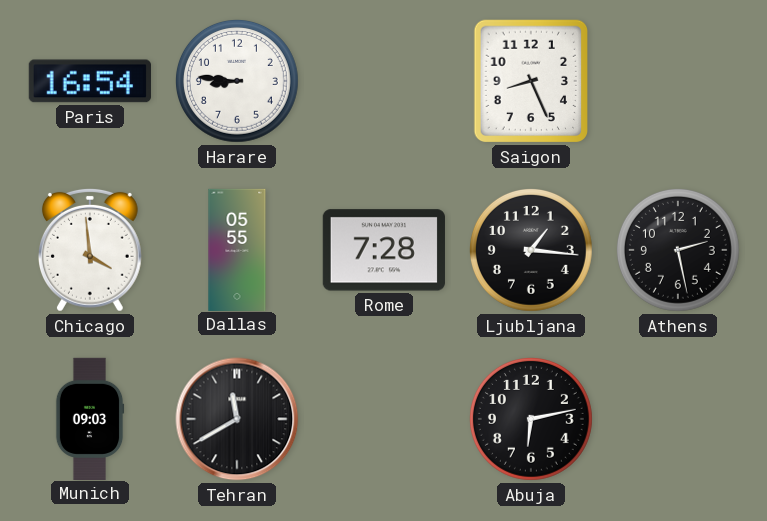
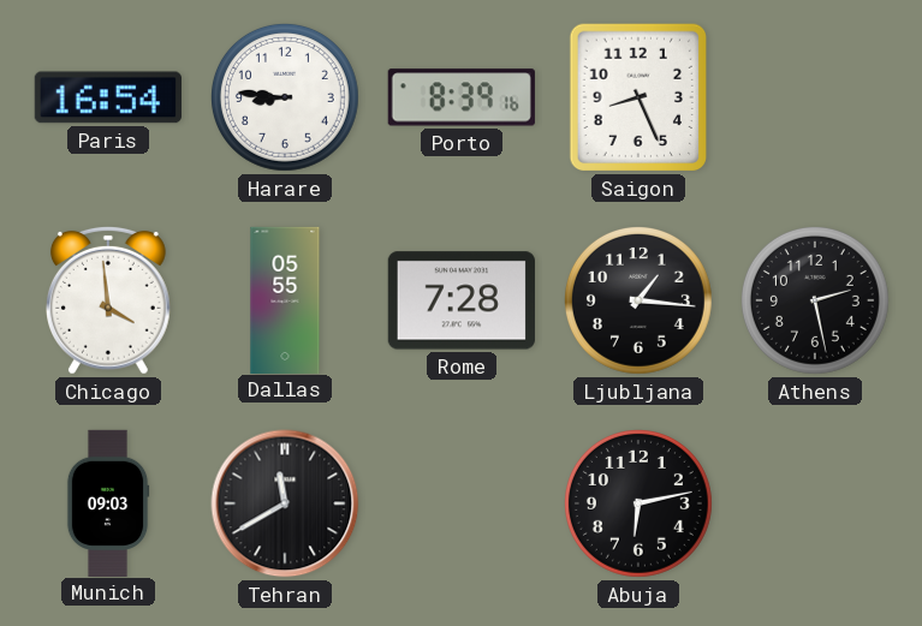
Porto: none -> 8:39
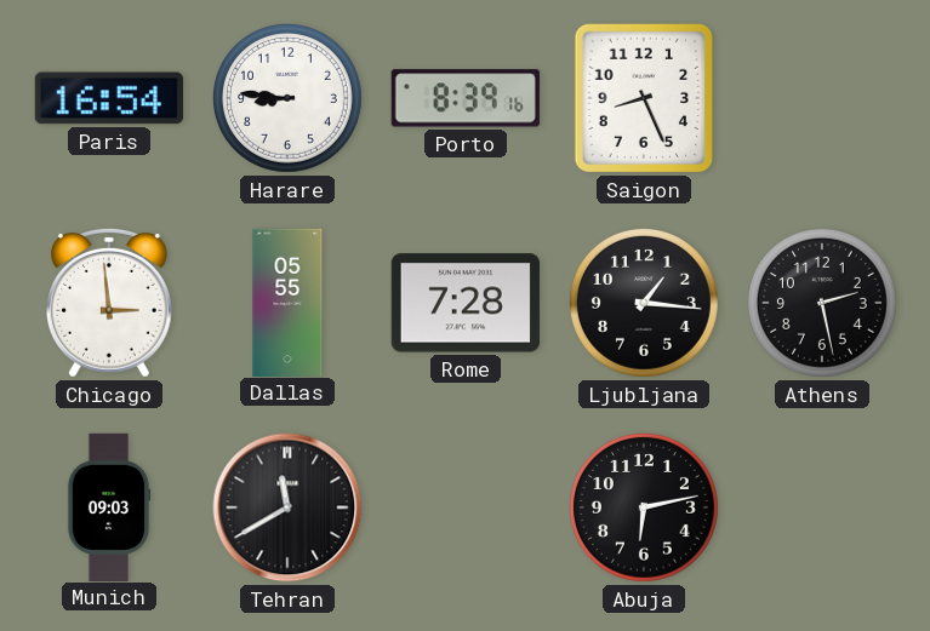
Chicago: 3:59 -> 2:59
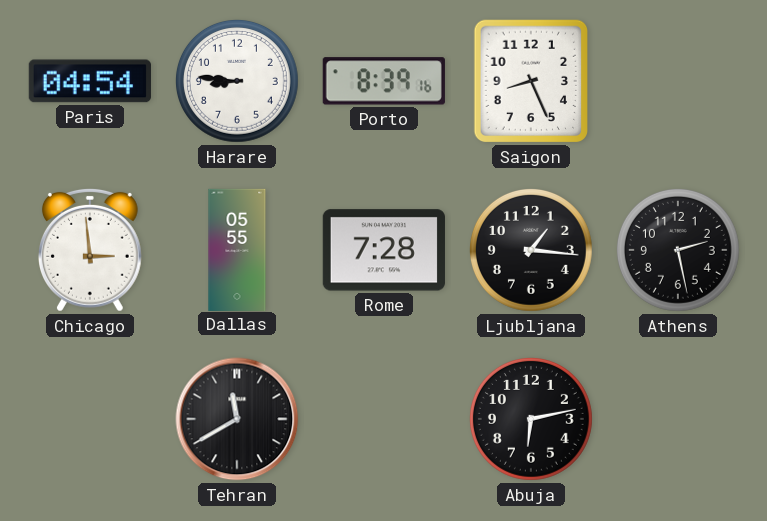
Paris: 16:54 -> 04:54
Munich: 09:03 -> none
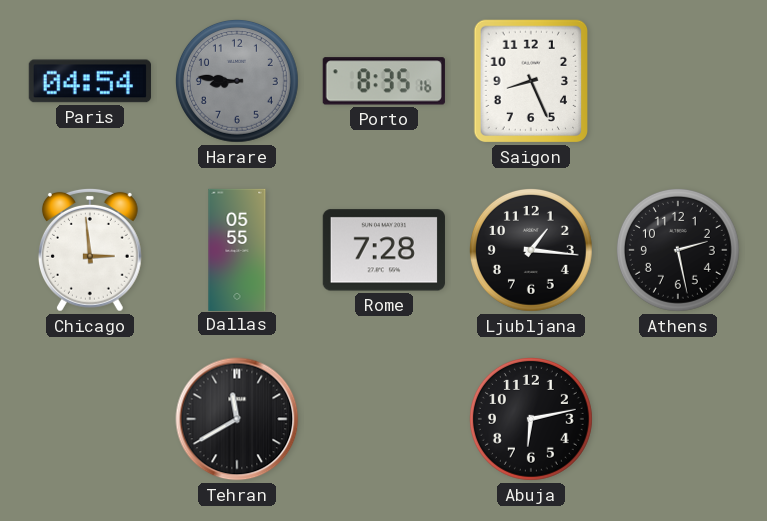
Harare dial: white -> grey
Porto: 8:39 -> 8:35
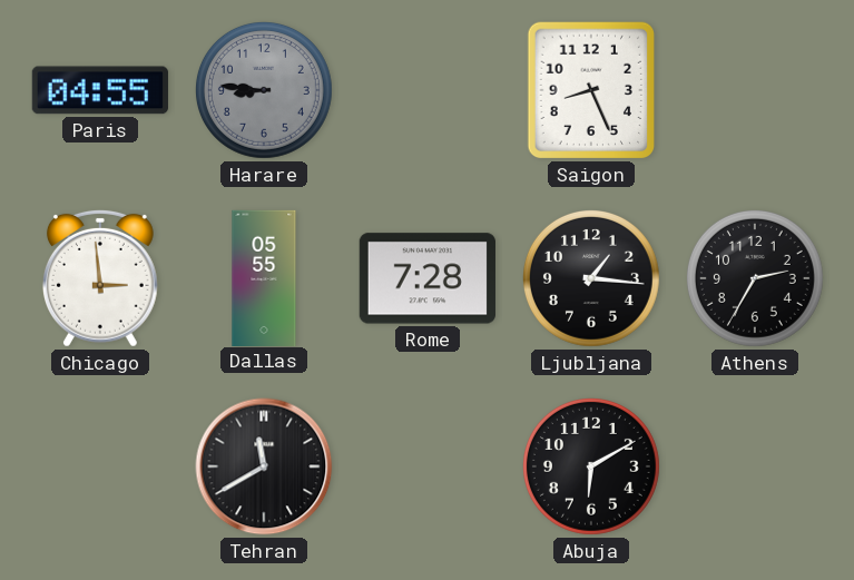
Paris: 04:54 -> 04:55
Porto: 8:35 -> none
Athens: 2:28 -> 2:35
Abuja: 6:13 -> 6:10
